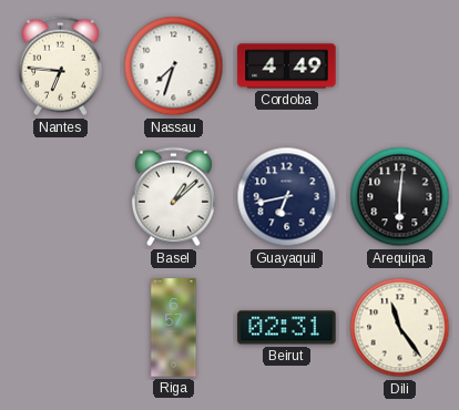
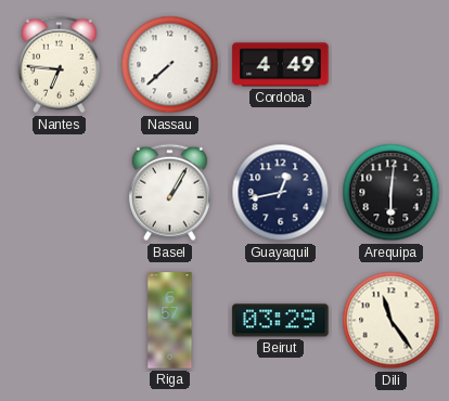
Nassau: 7:33 -> 7:38
Basel: 1:08 -> 1:05
Guayaquil: 6:43 -> 12:43
Beirut: 02:31 -> 03:29
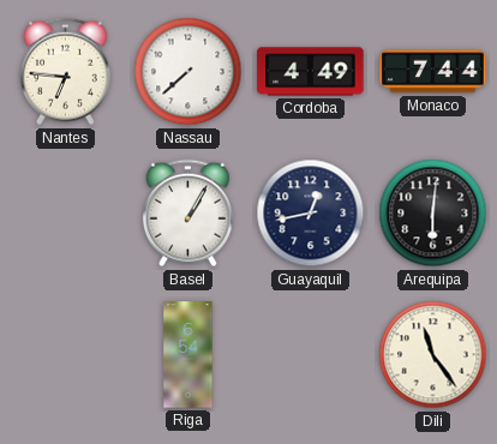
Monaco: none -> 7:44
Riga: 6:57 -> 6:54
Beirut: 03:29 -> none
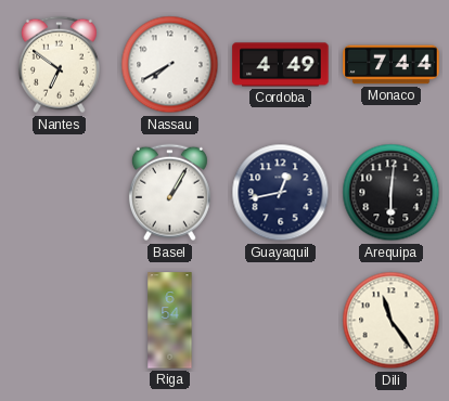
Nantes: 6:46 -> 6:51
Nassau: 7:38 -> 7:40
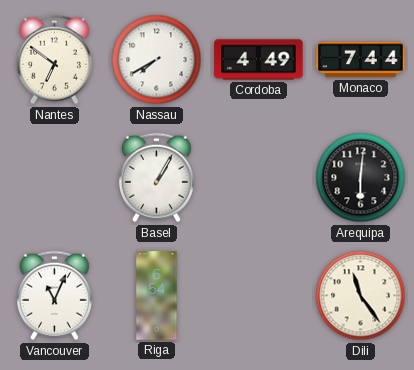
Guayaquil: 12:43 -> none
Vancouver: none -> 11:04
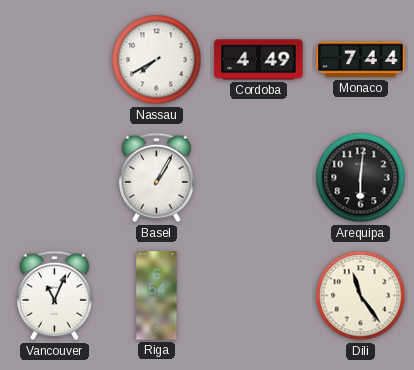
Nantes: 6:51 -> none
